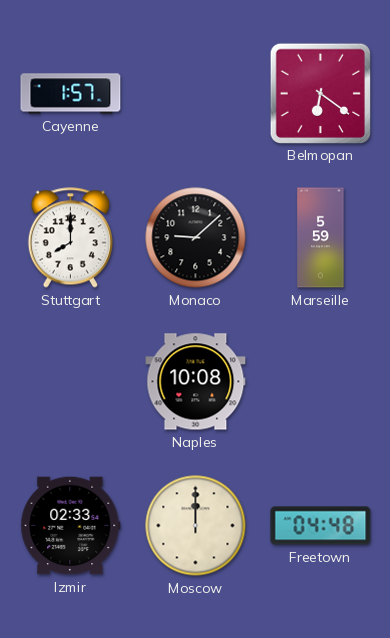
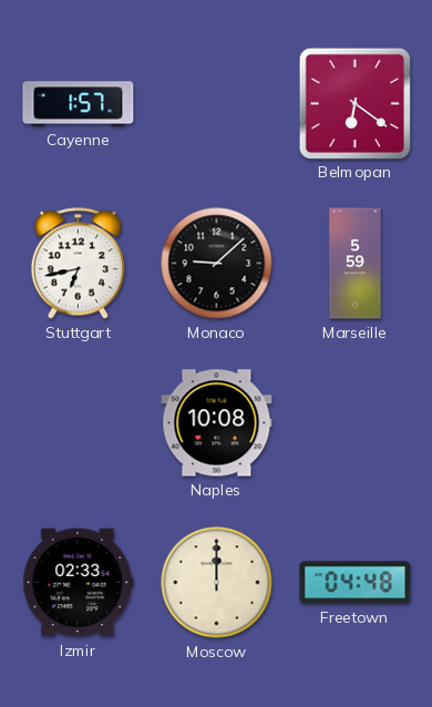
Stuttgart: 8:00 -> 6:43
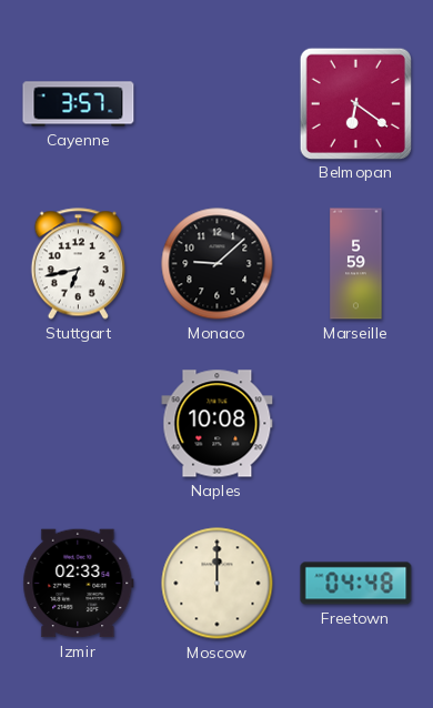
Cayenne: 1:57 -> 3:57
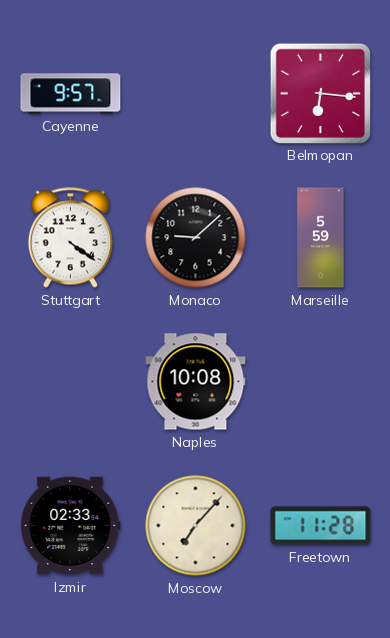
Cayenne: 3:57 -> 9:57
Belmopan: 6:21 -> 6:16
Stuttgart: 6:43 -> 4:21
Moscow: 12:00 -> 7:07
Freetown: 04:48 -> 11:28
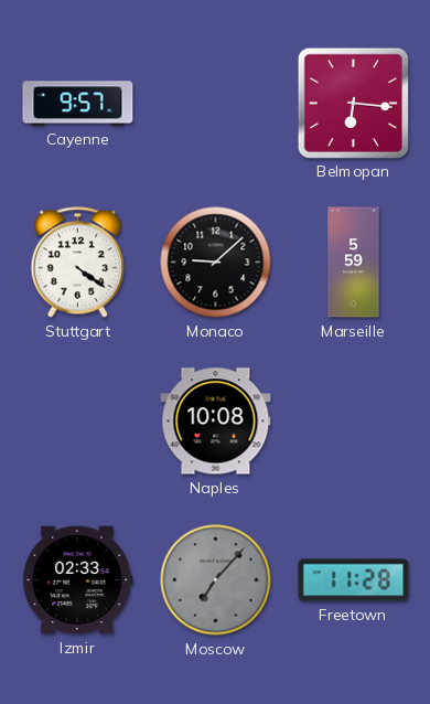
Moscow dial: cream -> grey
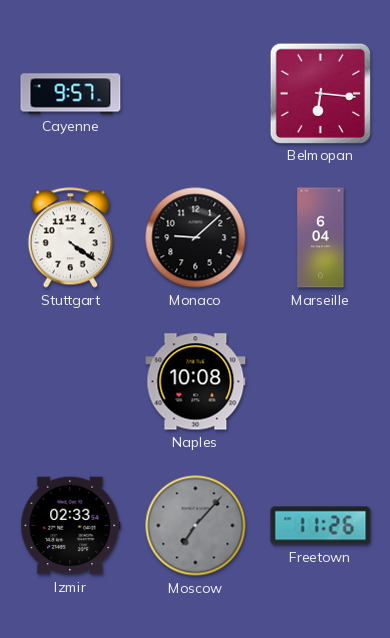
Marseille: 5:59 -> 6:04
Freetown: 11:28 -> 11:26
